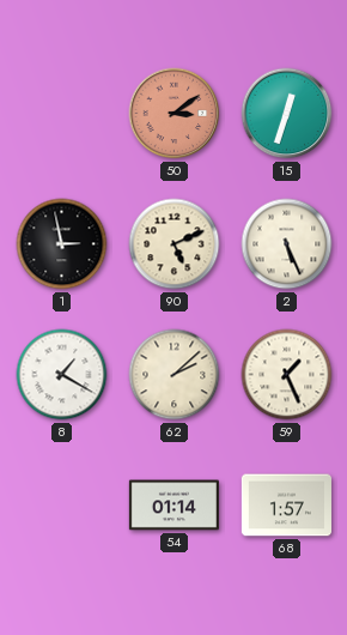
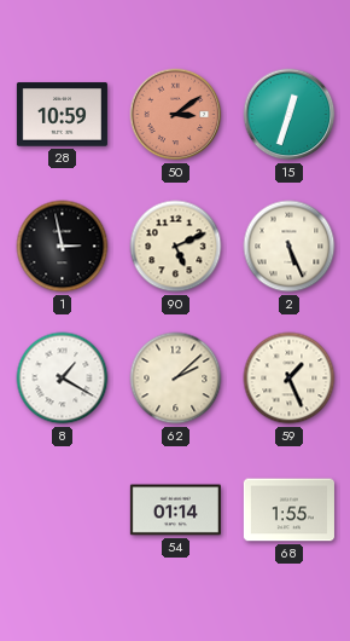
28: none -> 10:59
68: 1:57 -> 1:55
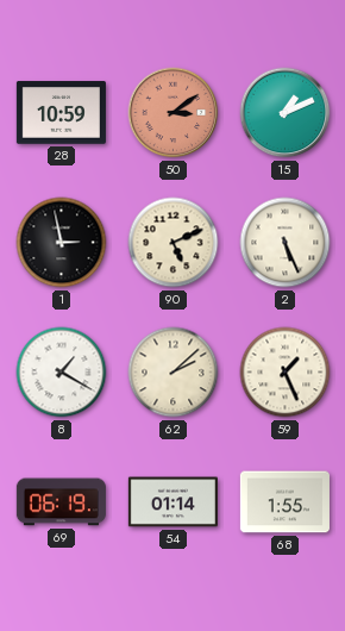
15: 12:33 -> 1:11
69: none -> 06:19
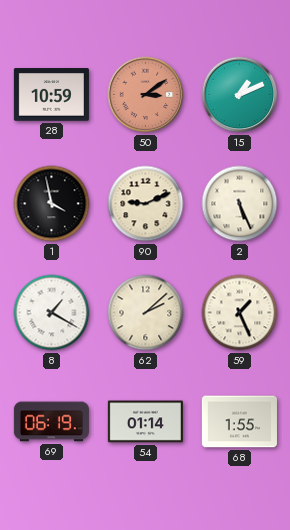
1: 2:58 -> 3:58
90: 5:11 -> 9:11
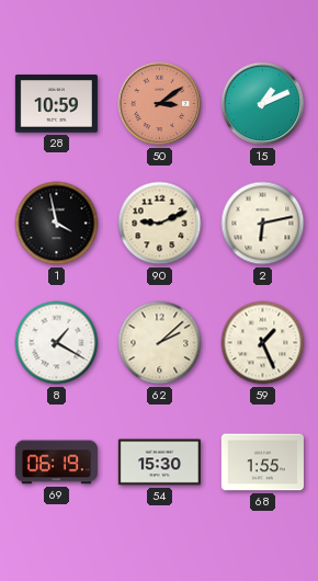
2: 5:26 -> 6:13
54: 01:14 -> 15:30
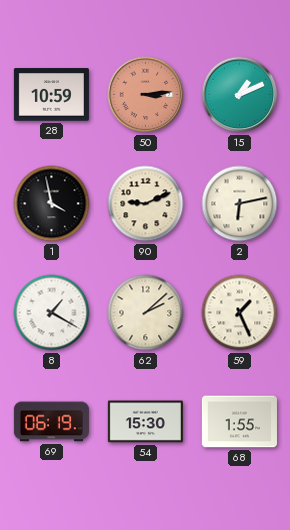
50: 3:09 -> 3:14
